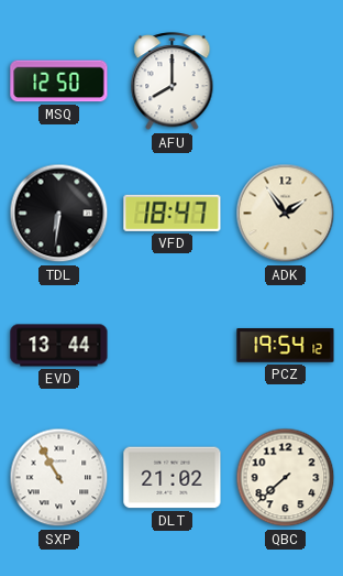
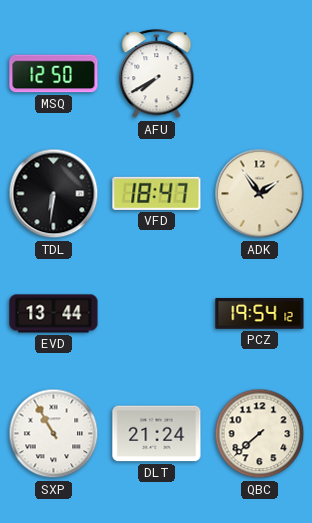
AFU: 8:00 -> 7:40
DLT: 21:02 -> 21:24
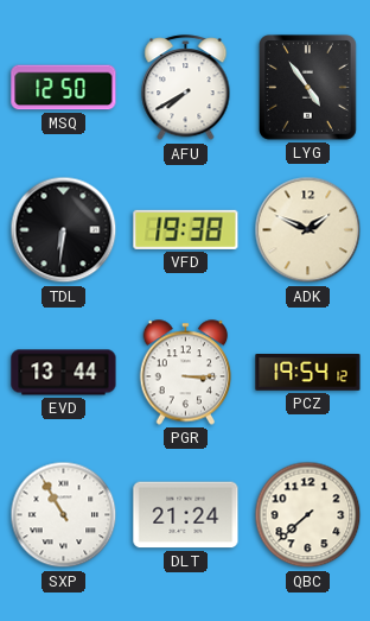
LYG: none -> 4:54
VFD: 18:47 -> 19:38
ADK: 1:54 -> 1:49
PGR: none -> 3:15
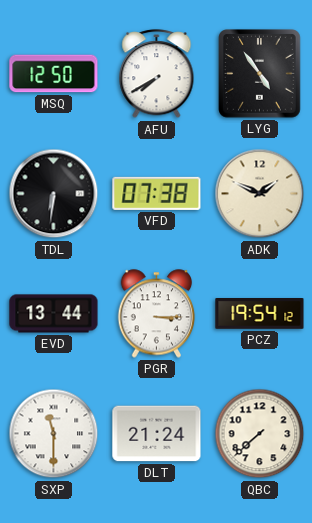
VFD: 19:38 -> 07:38
SXP: 10:55 -> 11:30
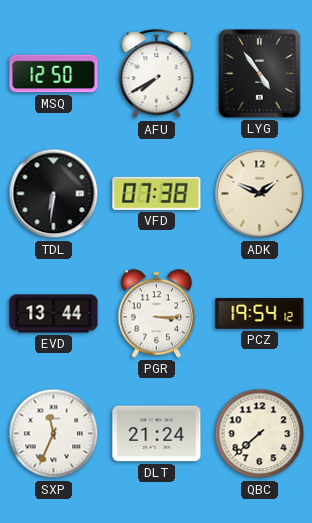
SXP: 11:30 -> 11:34
